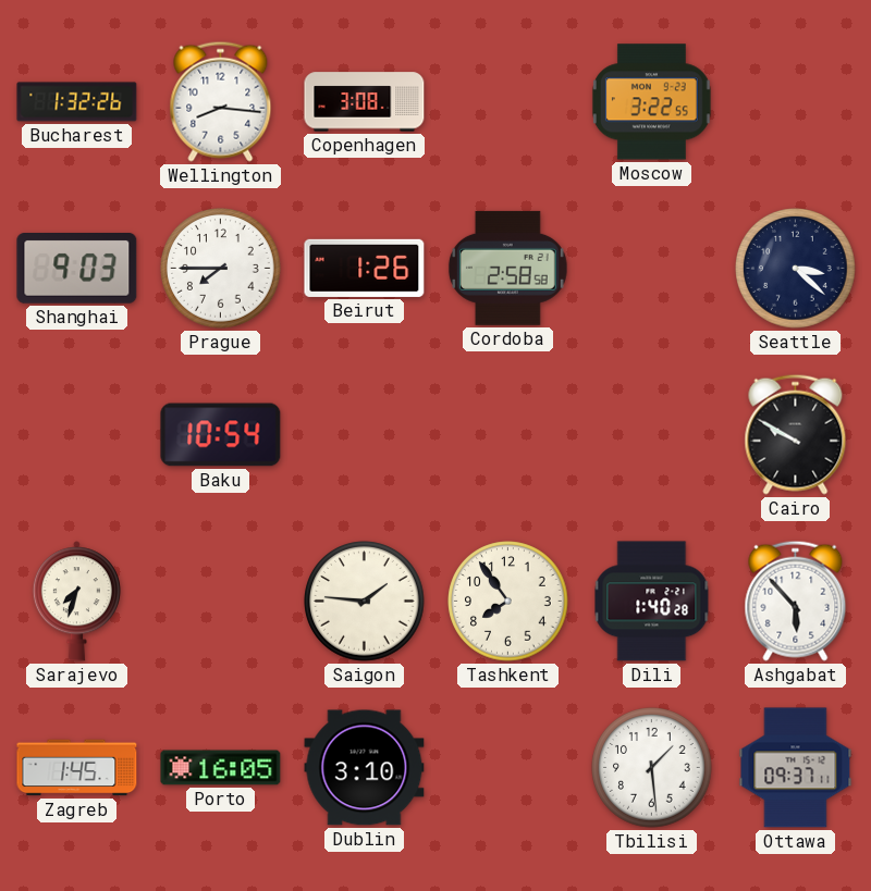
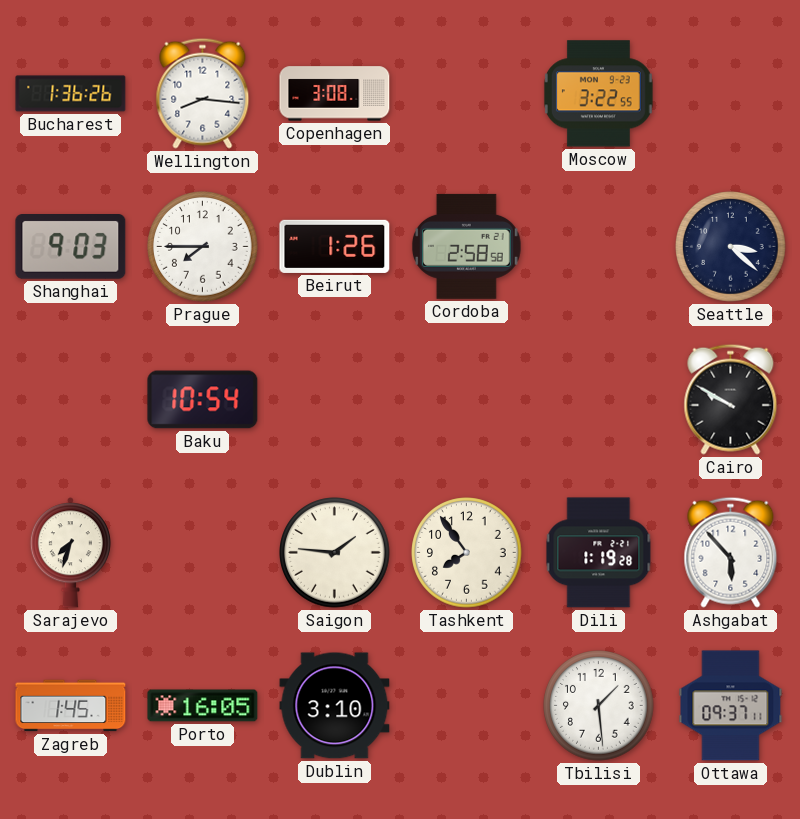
Bucharest: 1:32 -> 1:36
Dili: 1:40 -> 1:19
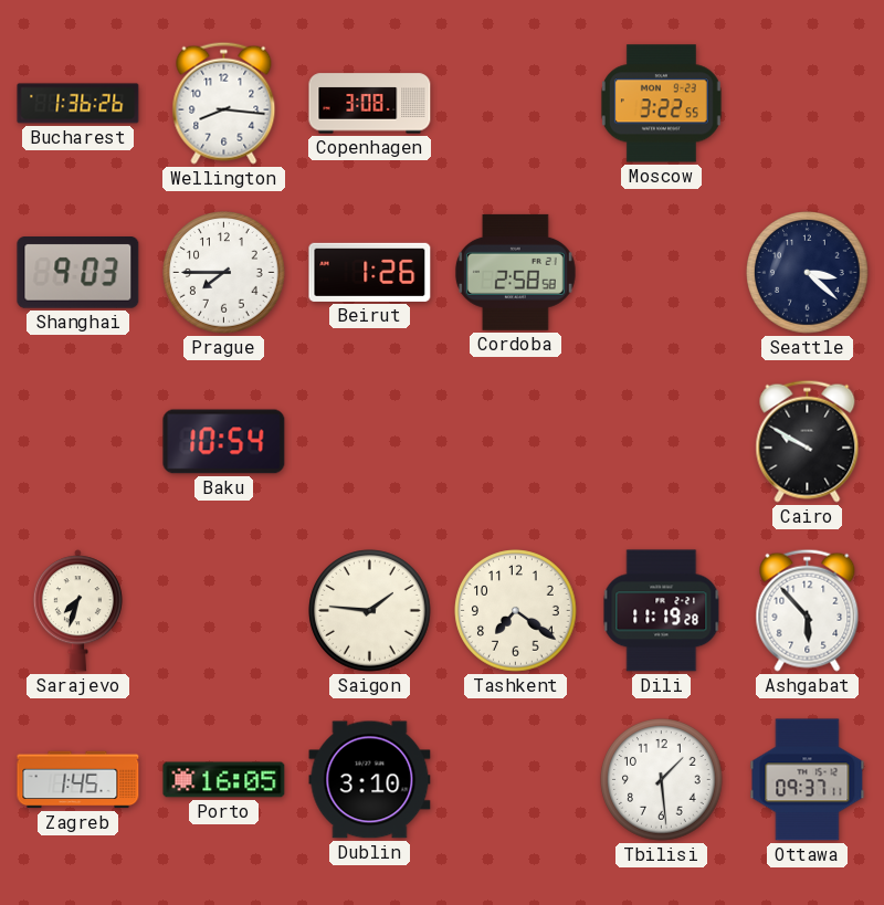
Tashkent: 7:54 -> 7:21
Dili: 1:19 -> 11:19
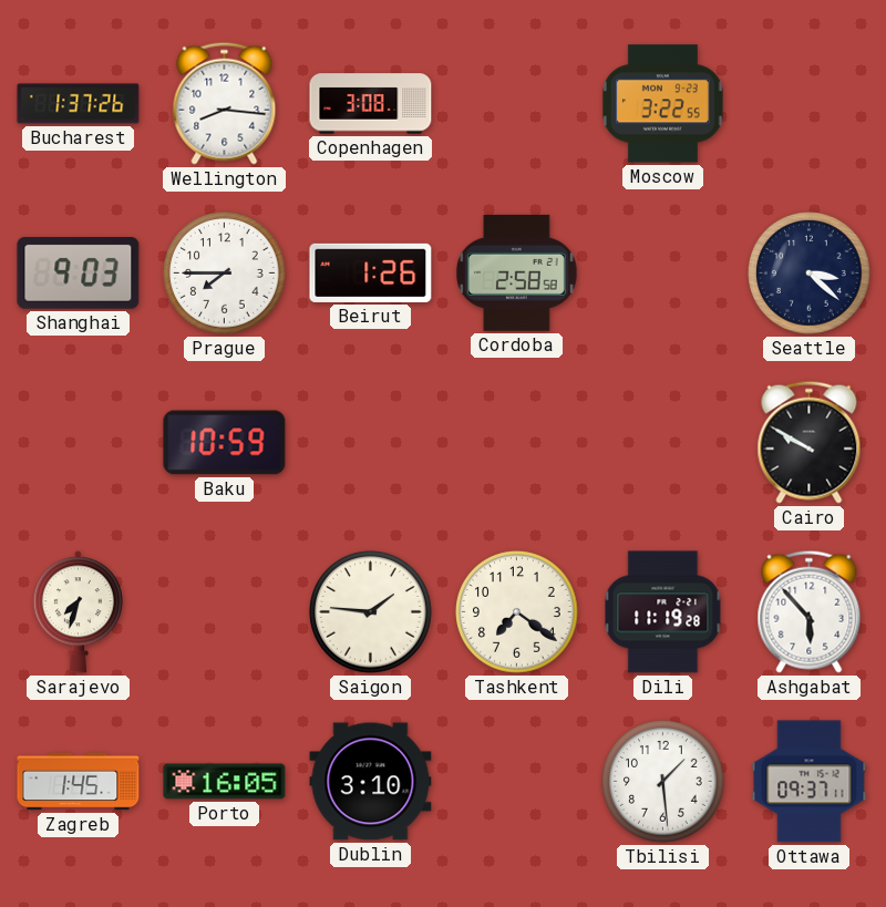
Bucharest: 1:36 -> 1:37
Baku: 10:54 -> 10:59
